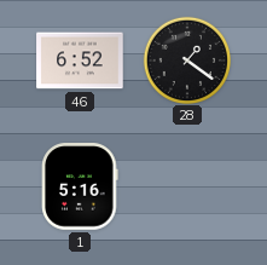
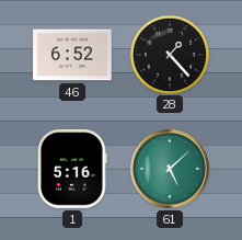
28: 1:21 -> 1:23
61: none -> 5:08
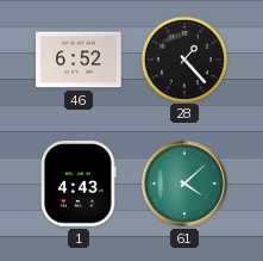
1: 5:16 -> 4:43
61: 5:08 -> 4:08
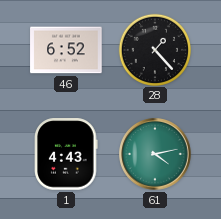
61: 4:08 -> 4:13
